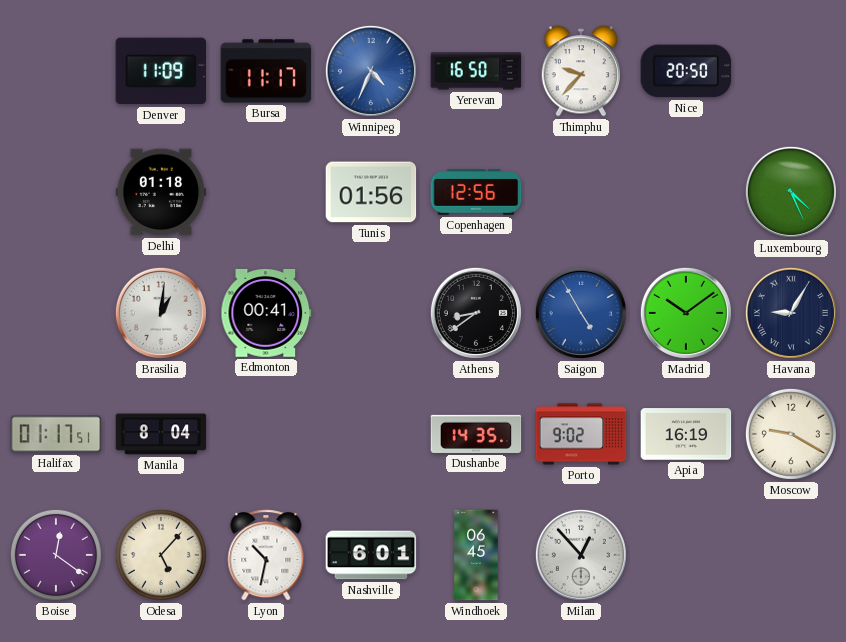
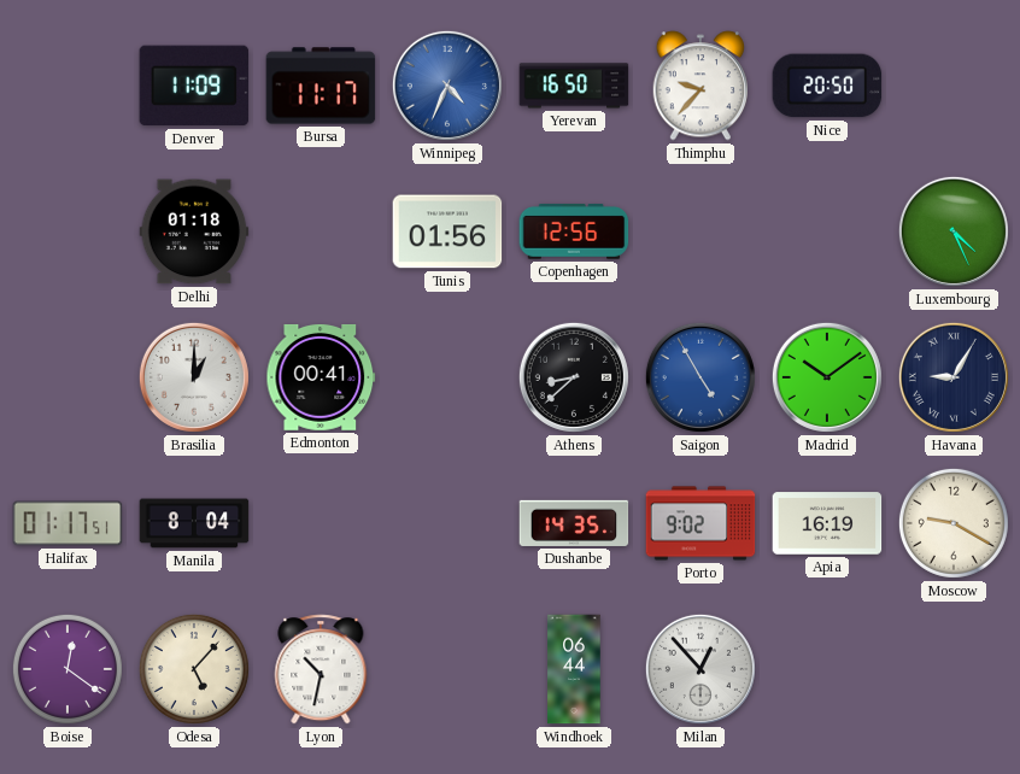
Brasilia: 1:01 -> 1:00
Athens: 8:39 -> 8:38
Nashville: 6:01 -> none
Windhoek: 06:45 -> 06:44
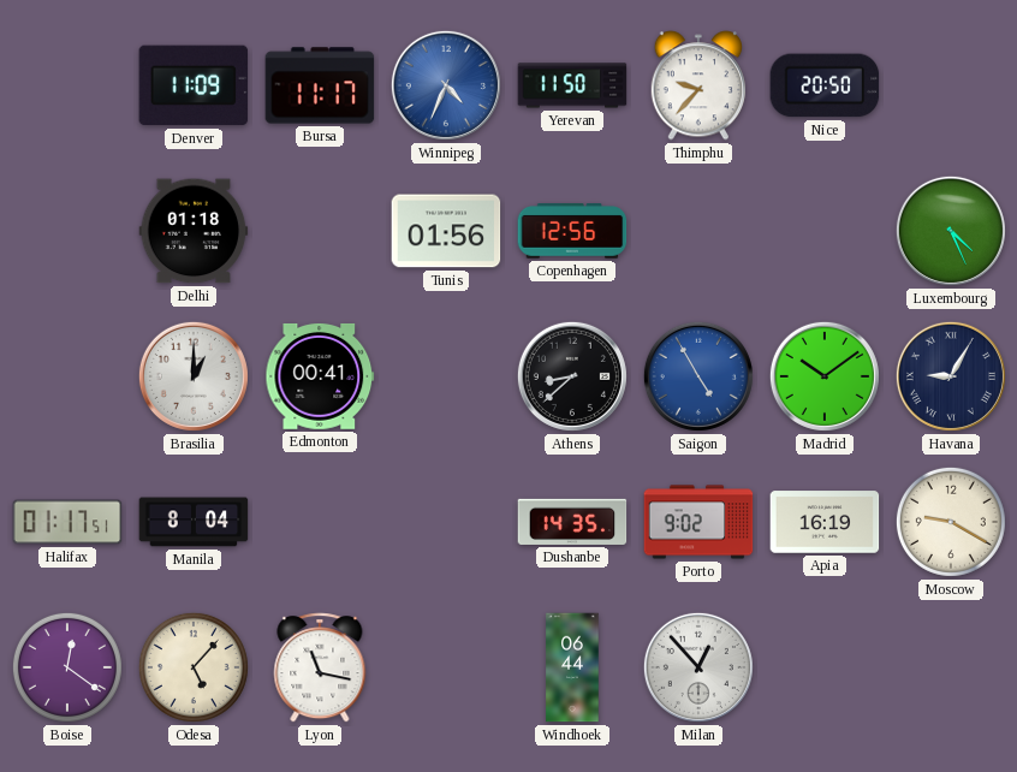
Yerevan: 16:50 -> 11:50
Lyon: 10:32 -> 11:17
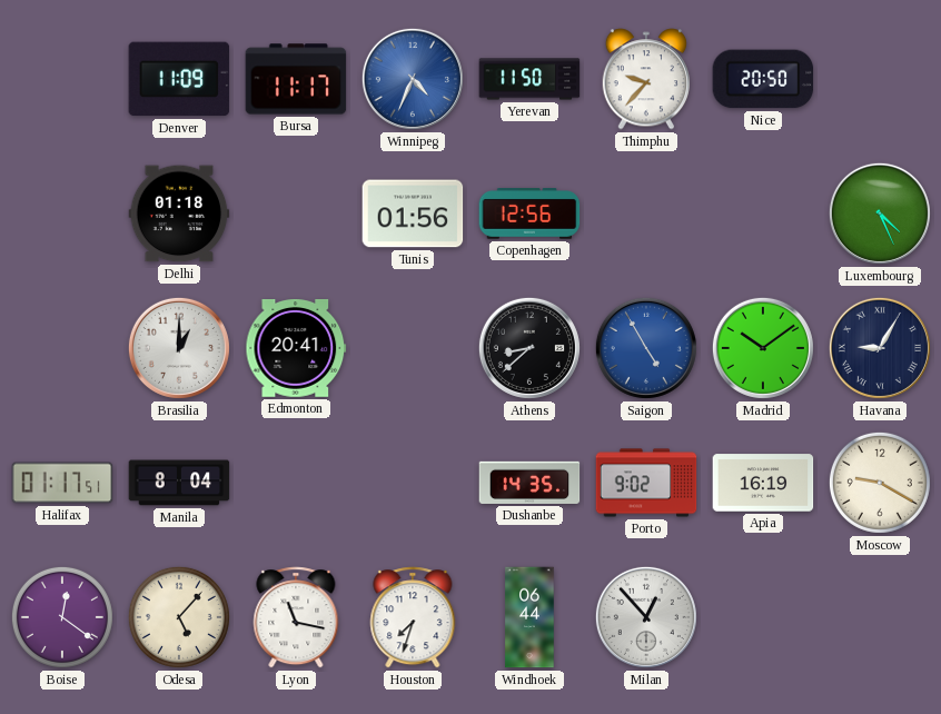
Edmonton: 00:41 -> 20:41
Houston: none -> 7:33
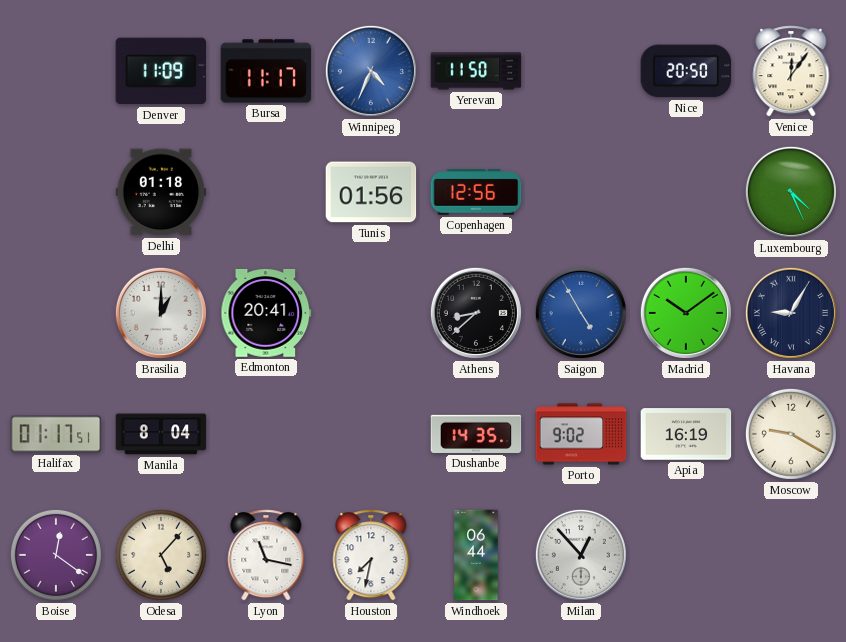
Thimphu: 9:37 -> none
Venice: none -> 12:06
Houston: 7:33 -> 7:32
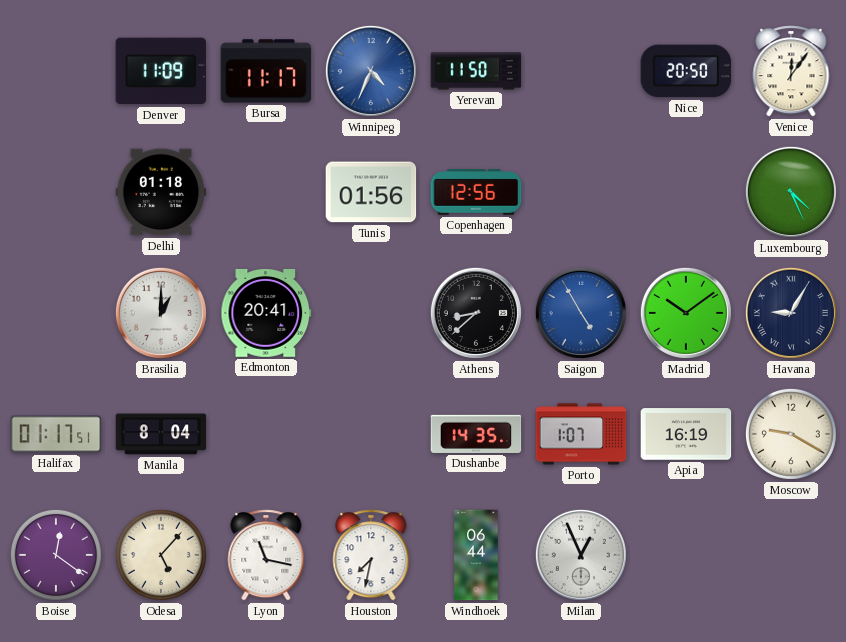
Porto: 9:02 -> 1:07
Milan: 12:53 -> 12:56
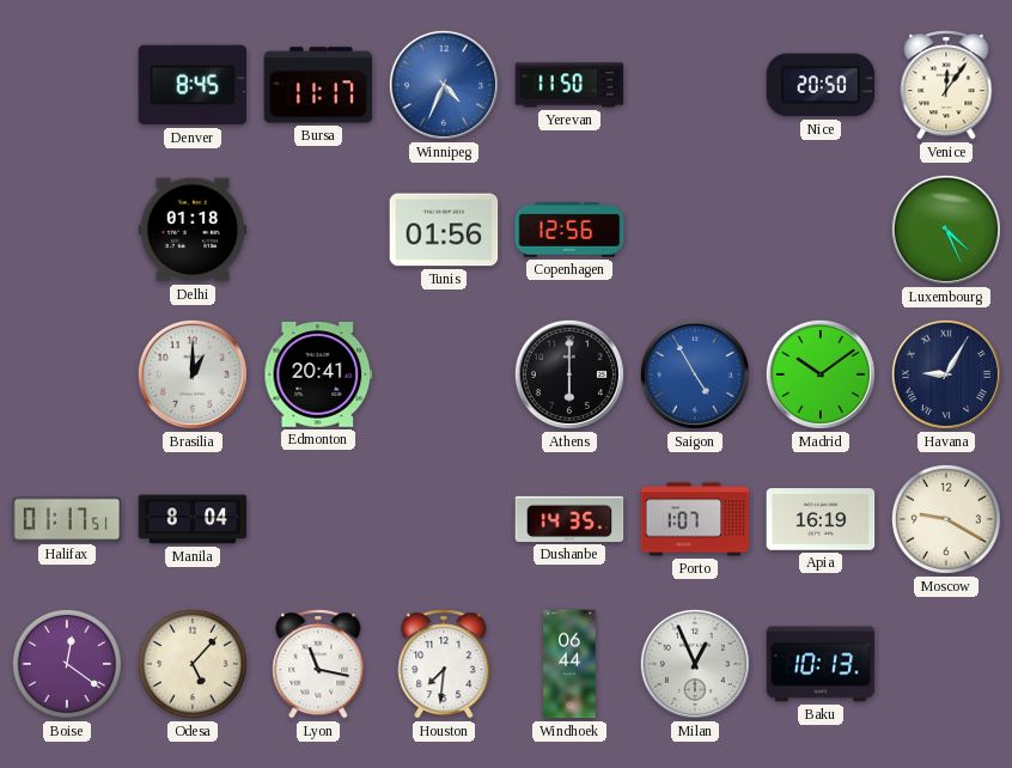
Denver: 11:09 -> 8:45
Athens: 8:38 -> 6:00
Houston: 7:32 -> 7:31
Baku: none -> 10:13
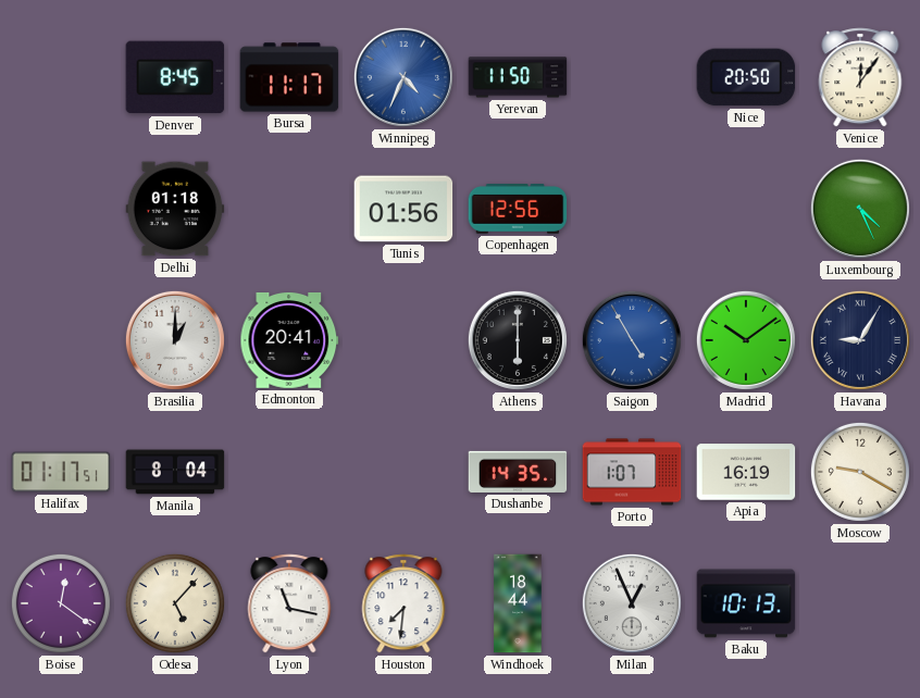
Windhoek: 06:44 -> 18:44
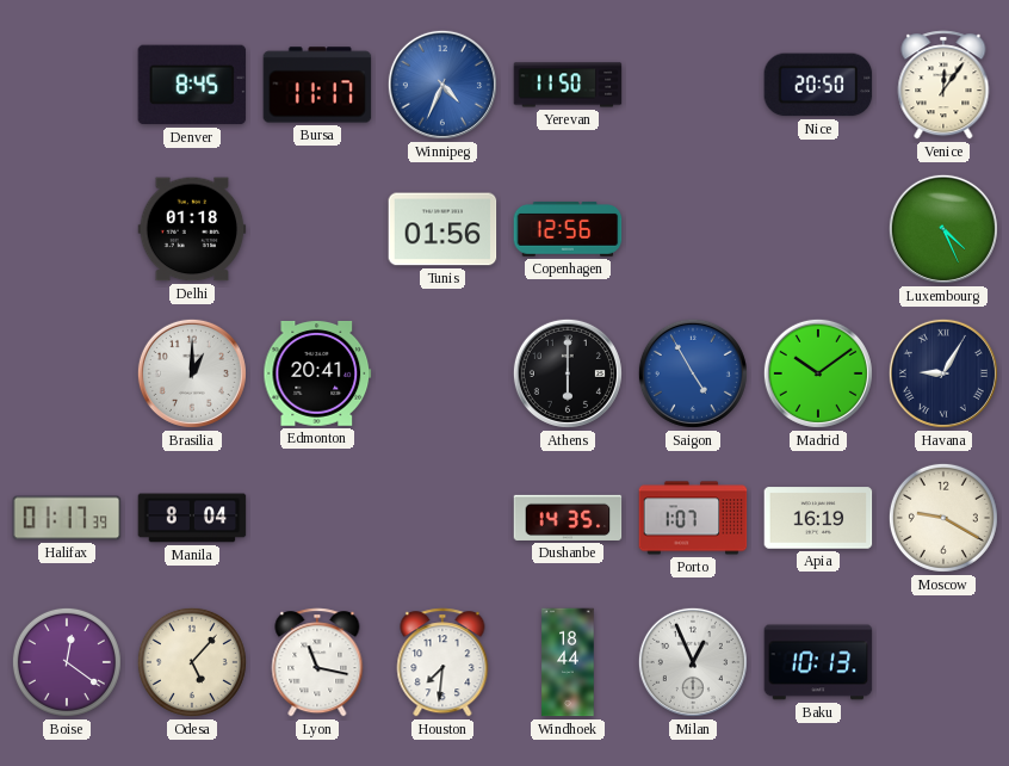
Halifax: 01:17:51 -> 01:17:39
